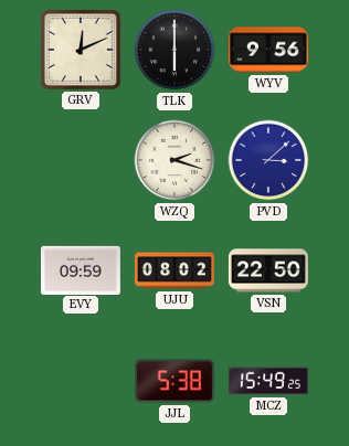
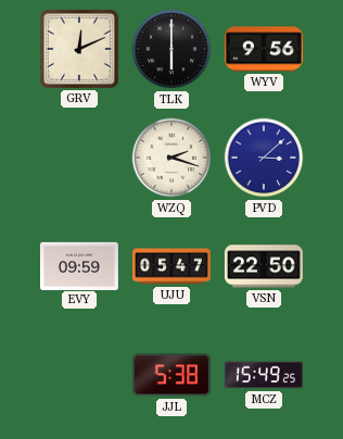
UJU: 08:02 -> 05:47
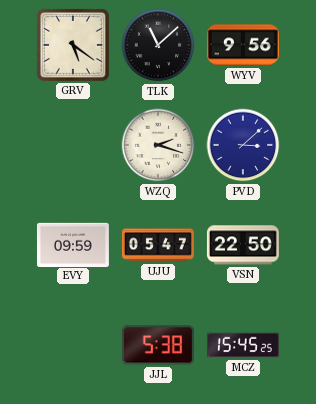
GRV: 12:11 -> 5:21
TLK: 6:00 -> 11:08
MCZ: 15:49 -> 15:45
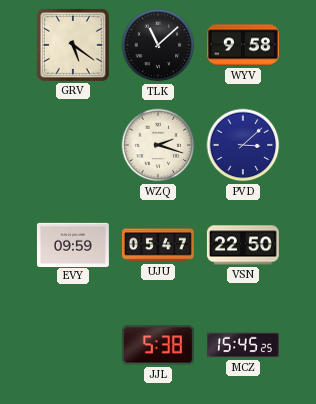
WYV: 9:56 -> 9:58
